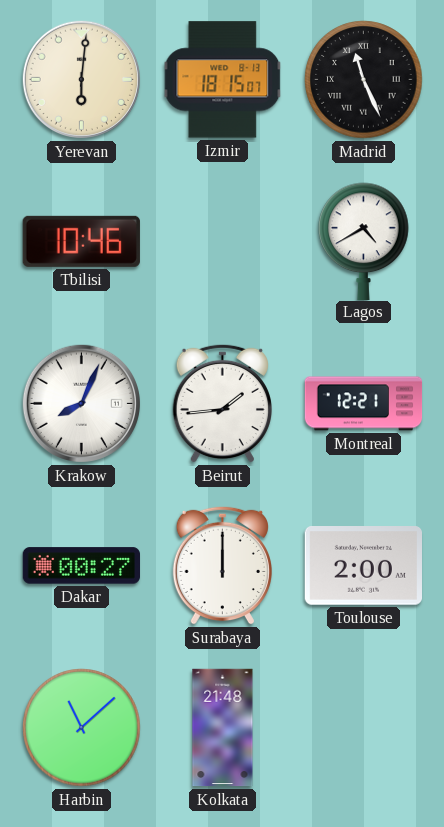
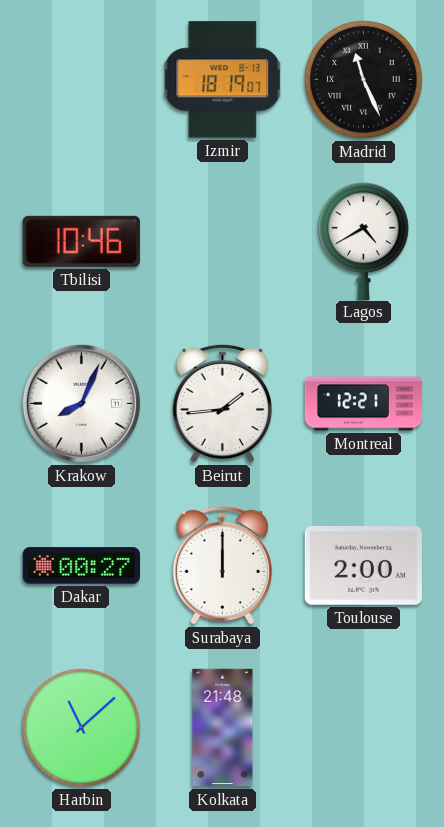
Yerevan: 6:01 -> none
Izmir: 18:15 -> 18:19
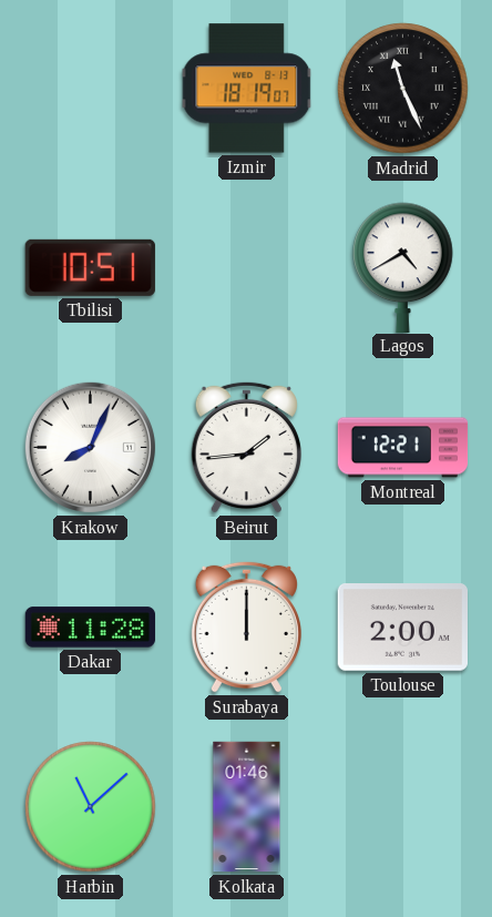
Tbilisi: 10:46 -> 10:51
Dakar: 00:27 -> 11:28
Kolkata: 21:48 -> 01:46
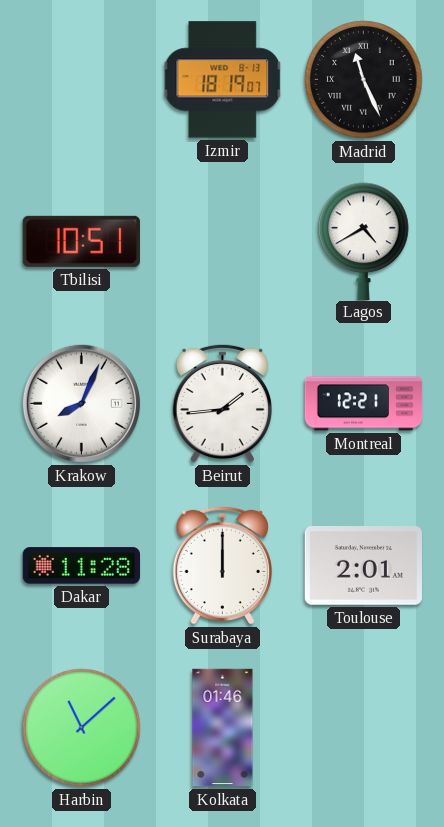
Toulouse: 2:00 -> 2:01
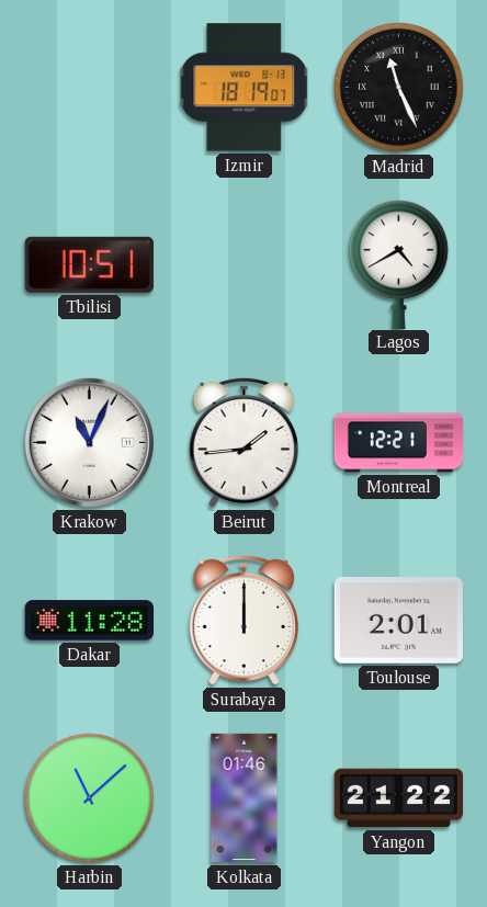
Krakow: 8:04 -> 11:04
Yangon: none -> 21:22
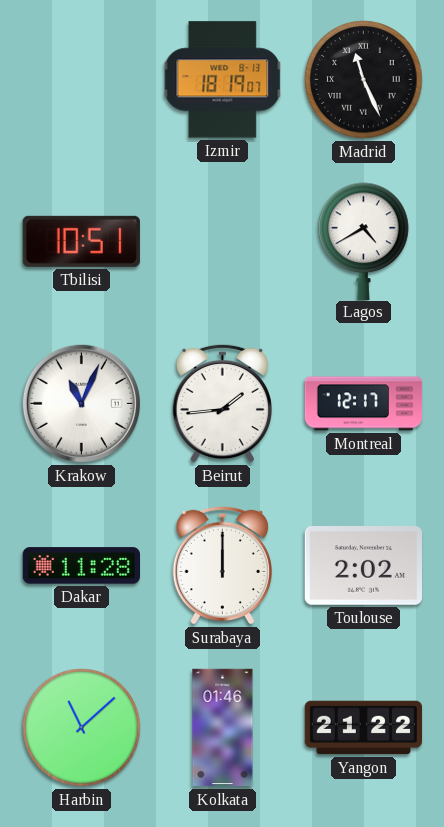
Montreal: 12:21 -> 12:17
Toulouse: 2:01 -> 2:02
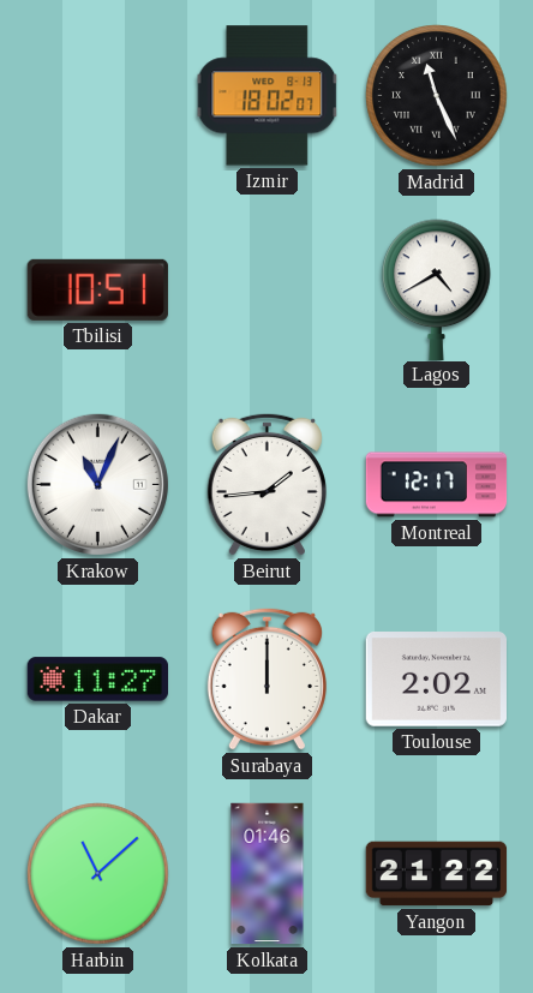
Izmir: 18:19 -> 18:02
Dakar: 11:28 -> 11:27
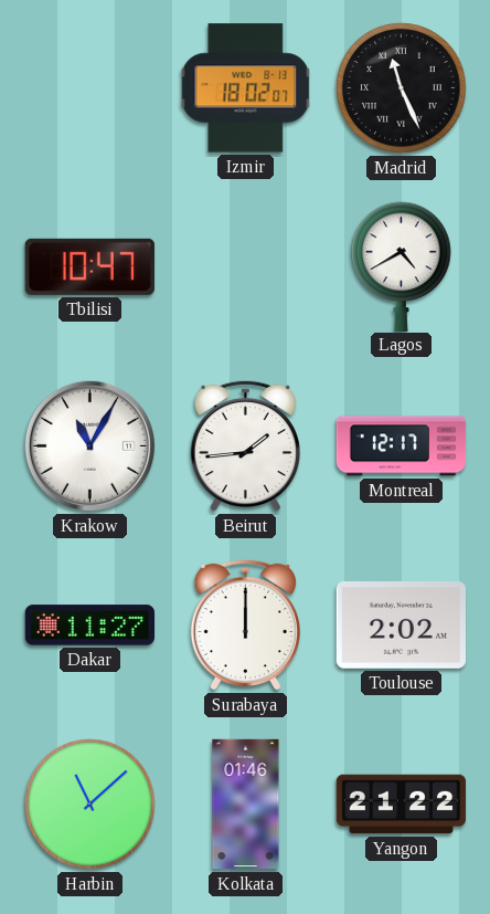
Tbilisi: 10:51 -> 10:47
Krakow: 11:04 -> 11:05
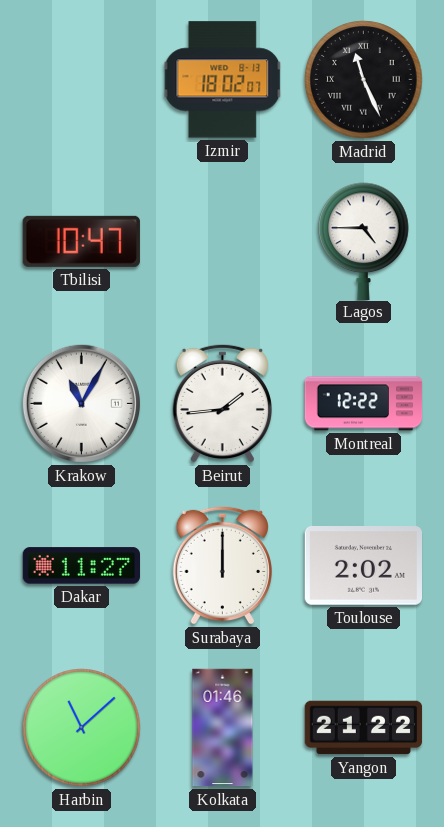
Lagos: 4:40 -> 4:45
Montreal: 12:17 -> 12:22
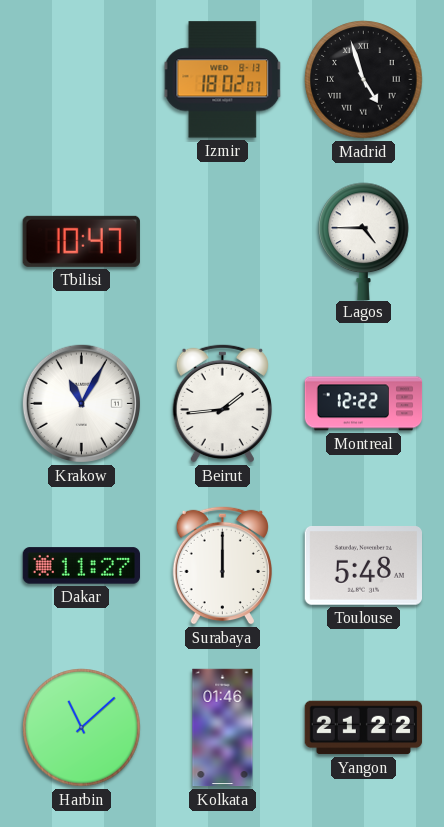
Madrid: 11:26 -> 4:57
Toulouse: 2:02 -> 5:48
